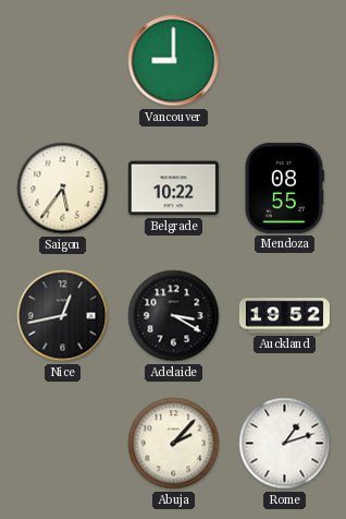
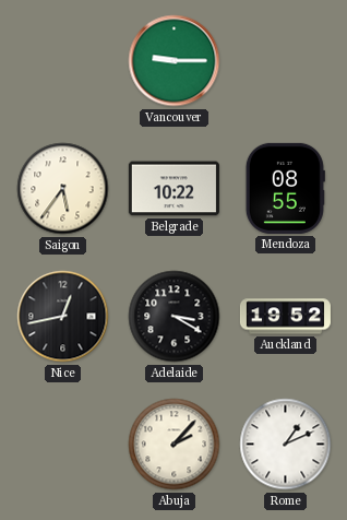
Vancouver: 9:00 -> 9:15
Rome: 1:12 -> 1:11
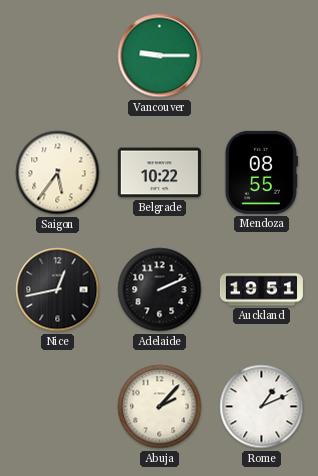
Adelaide: 3:20 -> 2:11
Auckland: 19:52 -> 19:51
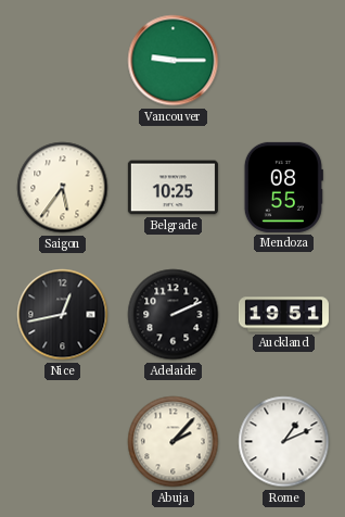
Belgrade: 10:22 -> 10:25
